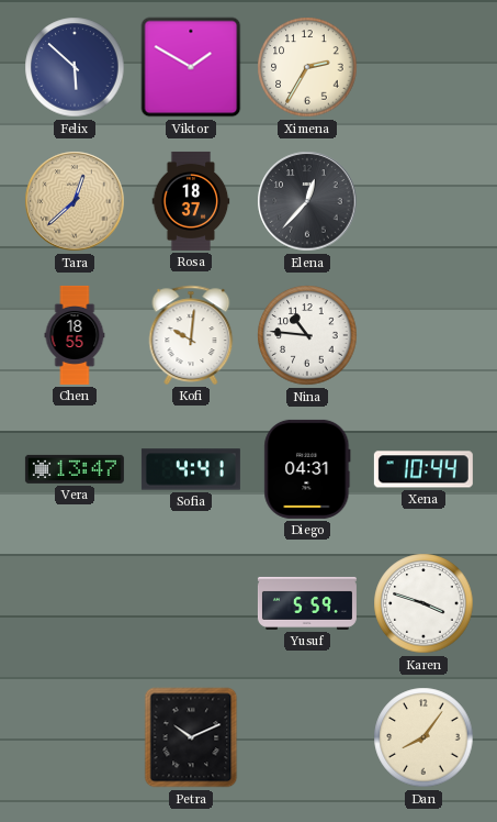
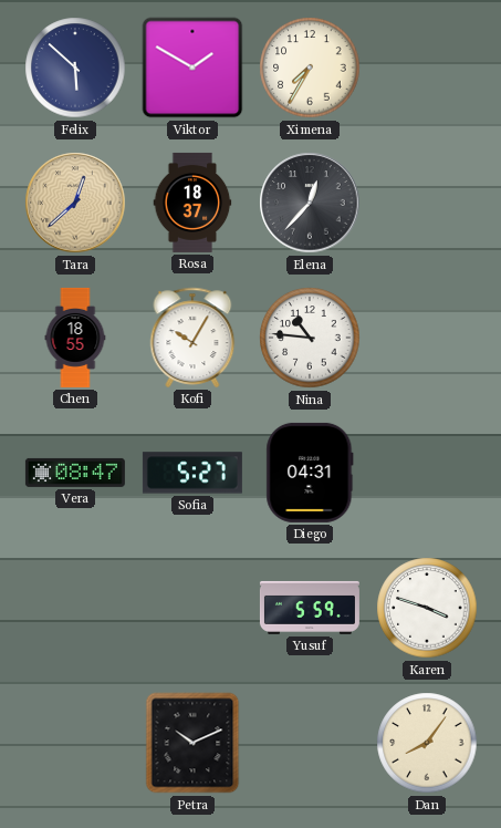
Ximena: 2:35 -> 7:35
Kofi: 10:01 -> 10:05
Vera: 13:47 -> 08:47
Sofia: 4:41 -> 5:27
Xena: 10:44 -> none
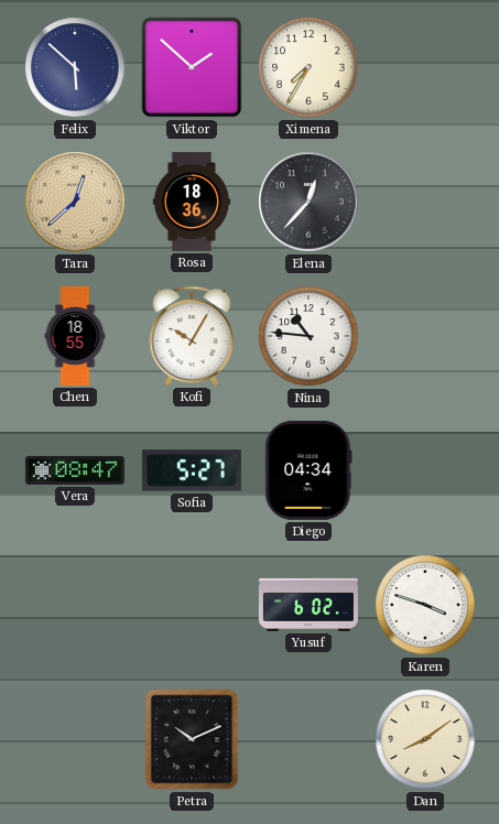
Viktor: 1:50 -> 1:52
Rosa: 18:37 -> 18:36
Diego: 04:31 -> 04:34
Yusuf: 5:59 -> 6:02
Dan: 8:06 -> 8:09
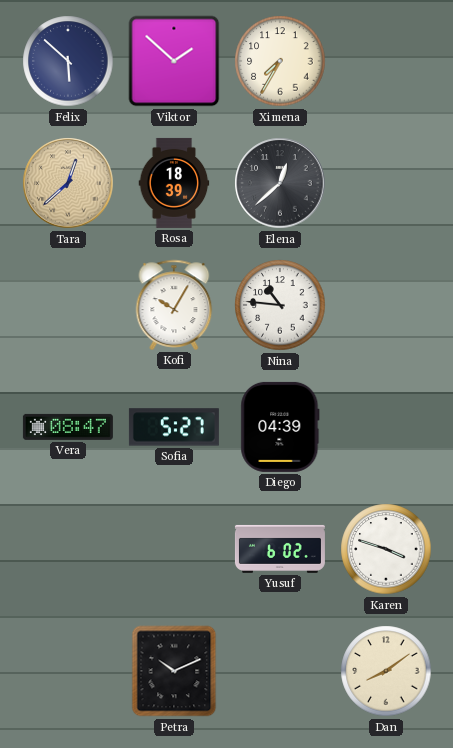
Rosa: 18:36 -> 18:39
Elena: 12:37 -> 12:38
Chen: 18:55 -> none
Diego: 04:34 -> 04:39
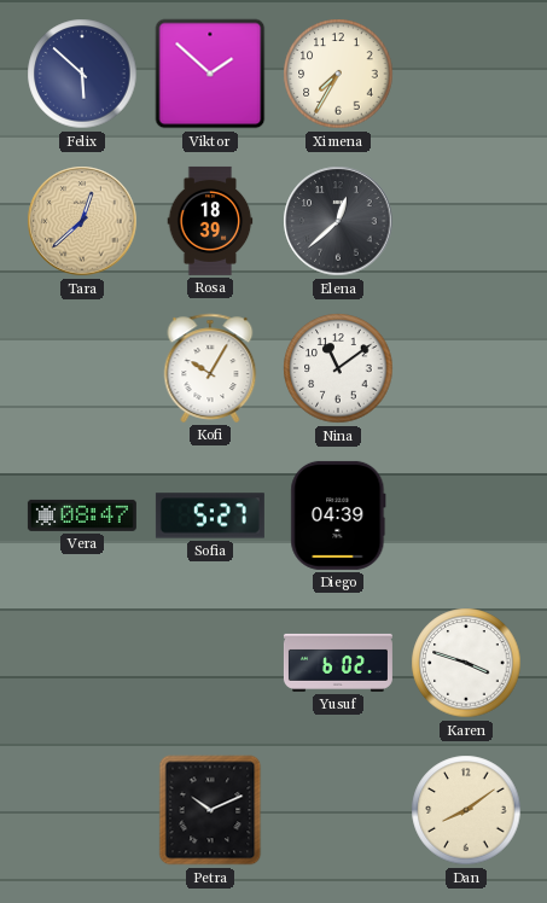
Nina: 10:46 -> 11:09
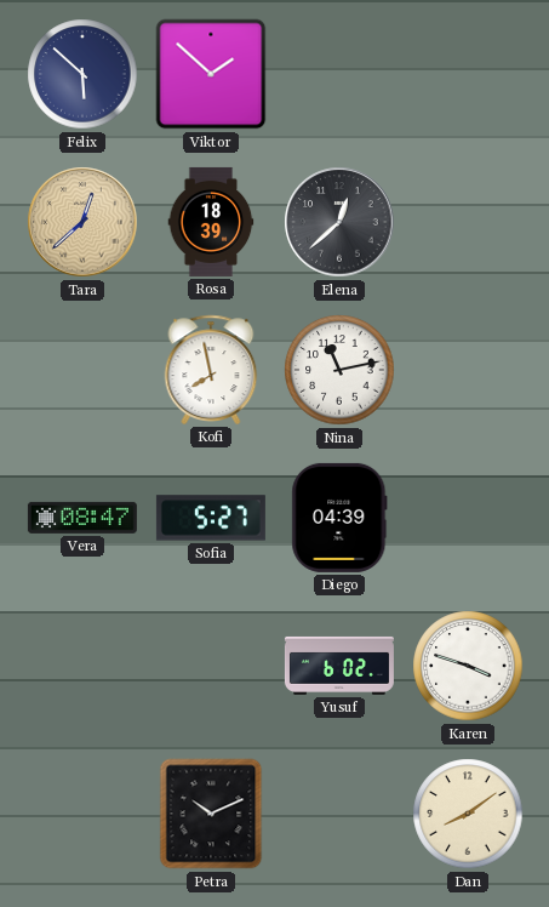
Ximena: 7:35 -> none
Kofi: 10:05 -> 7:58
Nina: 11:09 -> 11:13
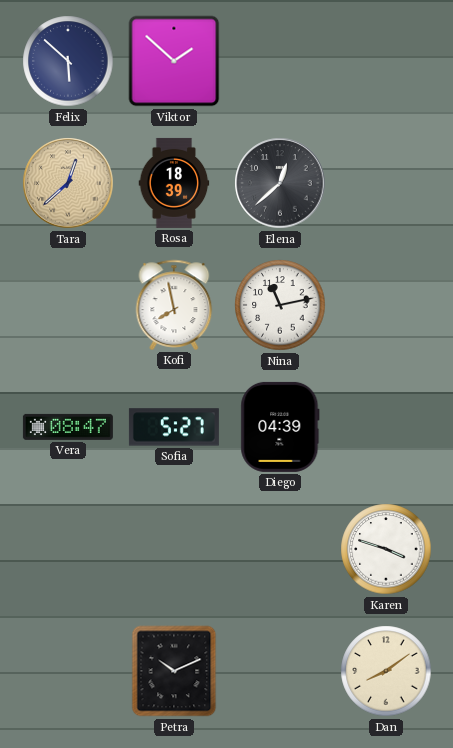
Yusuf: 6:02 -> none
